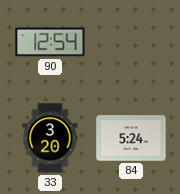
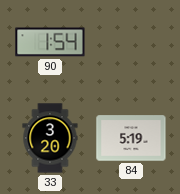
90: 12:54 -> 1:54
84: 5:24 -> 5:19
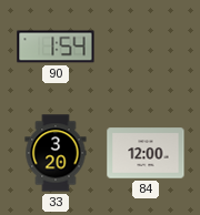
84: 5:19 -> 12:00
